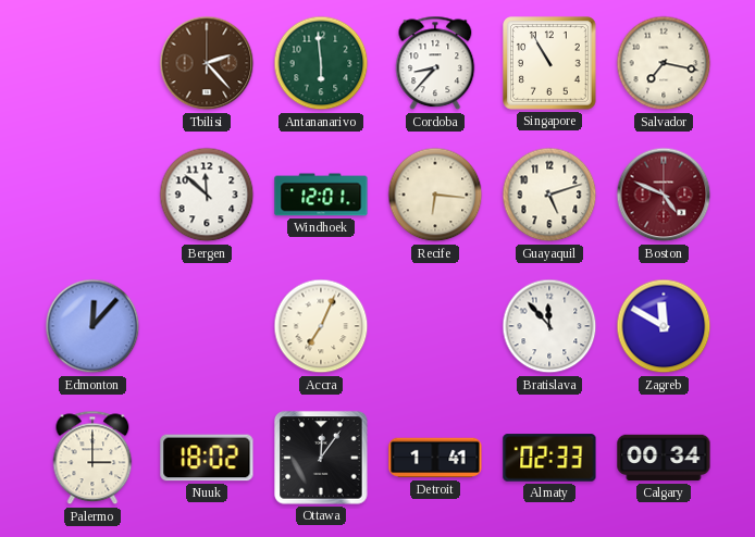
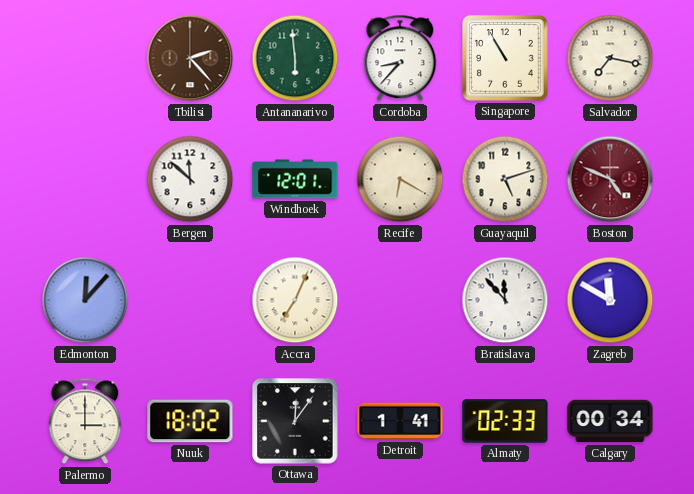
Recife: 6:16 -> 6:20
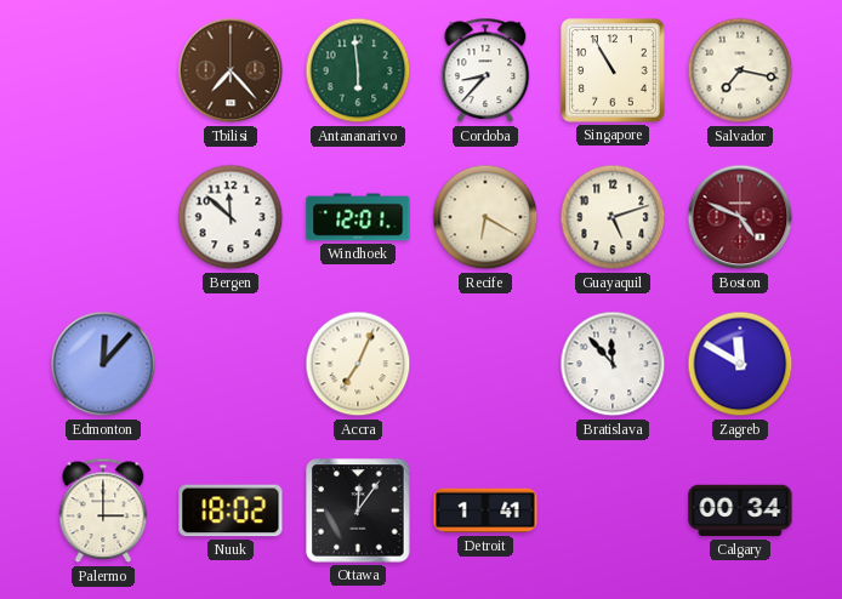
Tbilisi: 2:23 -> 7:23
Almaty: 02:33 -> none
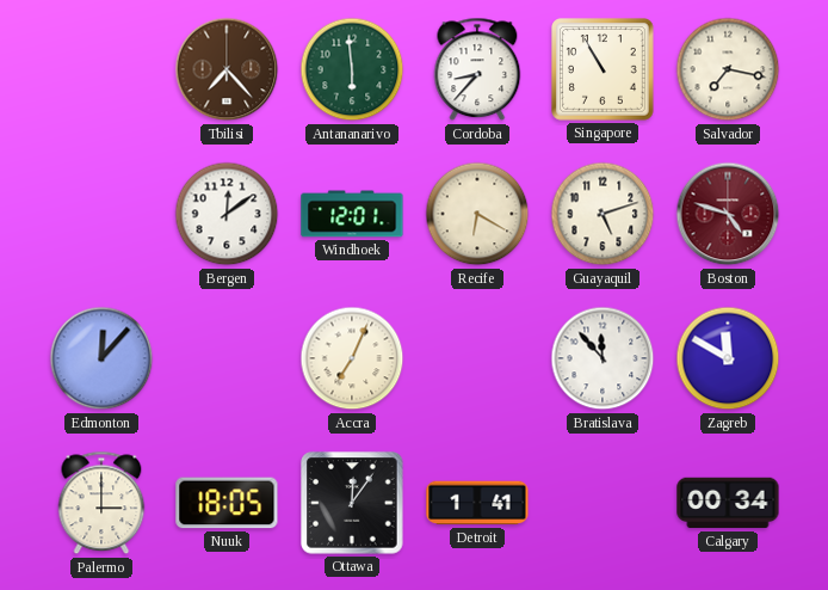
Bergen: 11:52 -> 12:09
Boston: 4:49 -> 4:48
Nuuk: 18:02 -> 18:05
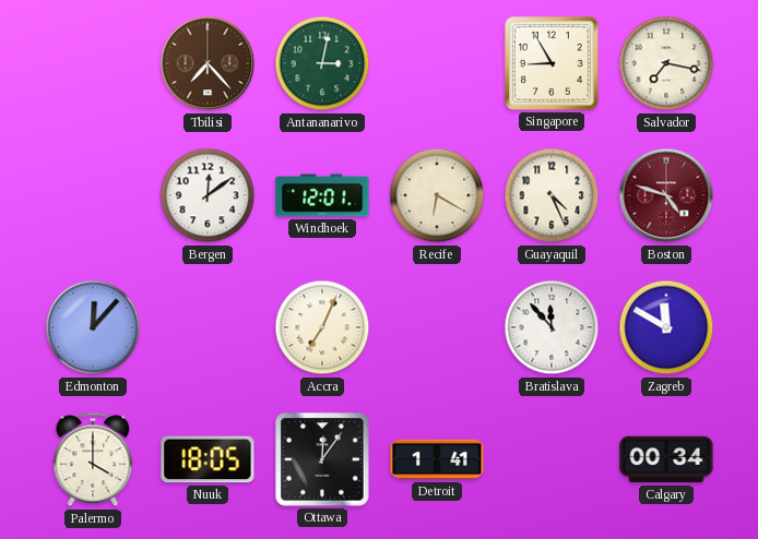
Antananarivo: 5:59 -> 3:02
Cordoba: 8:37 -> none
Singapore: 10:55 -> 8:55
Guayaquil: 5:12 -> 4:26
Palermo: 3:00 -> 4:00
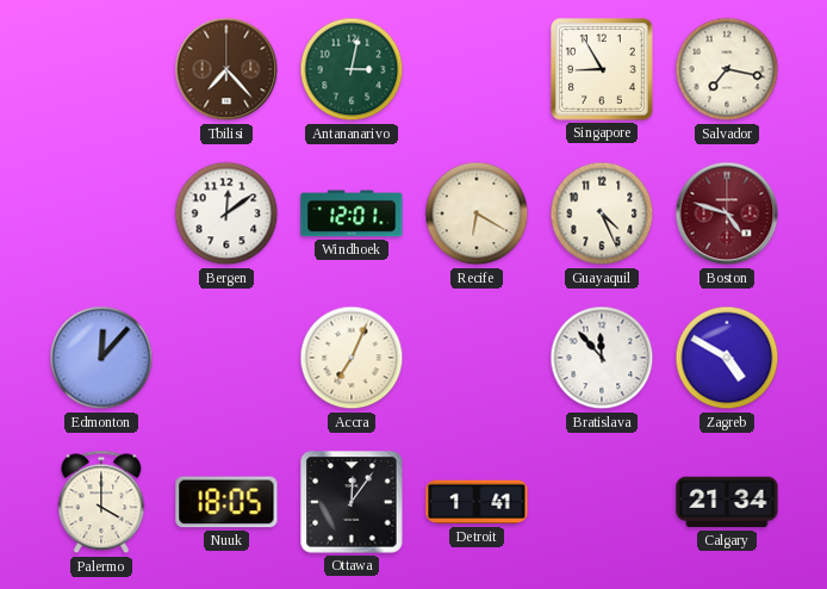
Zagreb: 11:50 -> 4:50
Calgary: 00:34 -> 21:34
